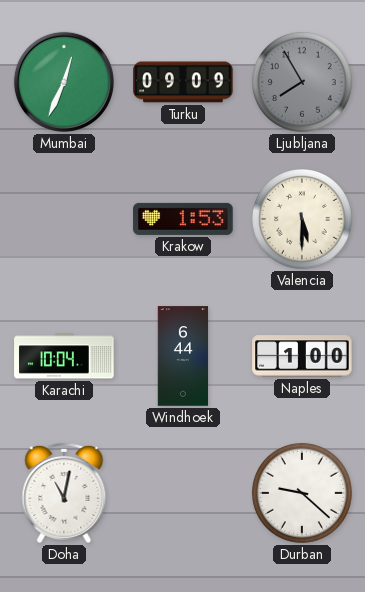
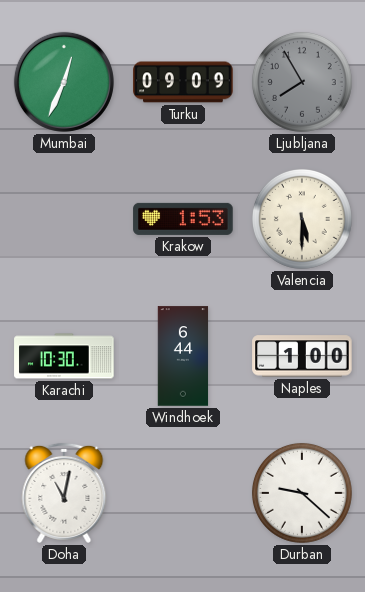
Karachi: 10:04 -> 10:30
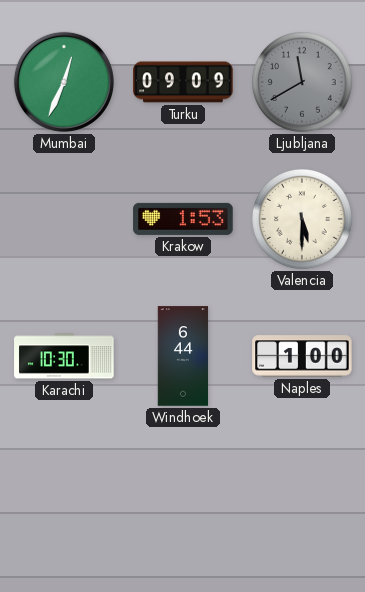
Ljubljana: 7:55 -> 11:40
Doha: 11:02 -> none
Durban: 9:22 -> none
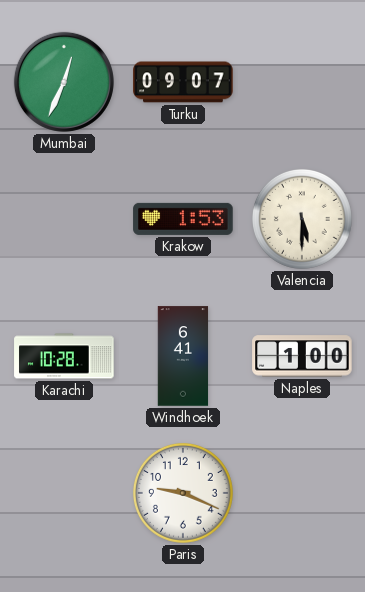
Turku: 09:09 -> 09:07
Ljubljana: 11:40 -> none
Karachi: 10:30 -> 10:28
Windhoek: 6:44 -> 6:41
Paris: none -> 9:19
